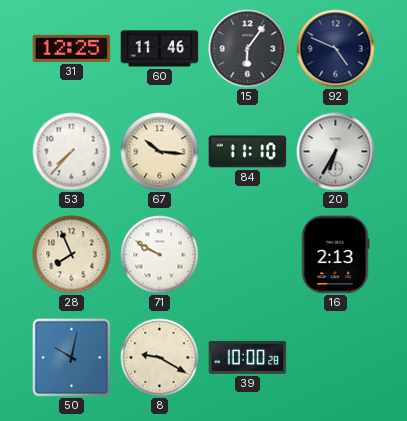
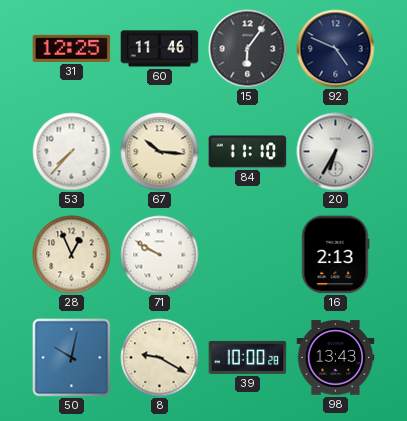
28: 7:56 -> 12:56
98: none -> 13:43
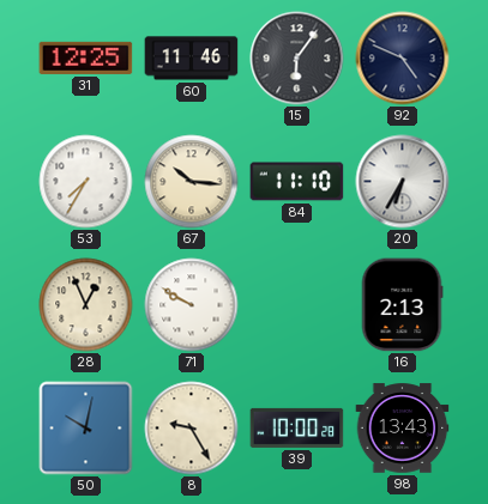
53: 7:37 -> 7:35
8: 9:20 -> 9:25
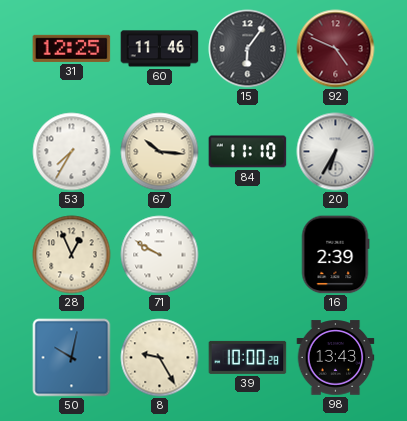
92 dial: navy -> burgundy
16: 2:13 -> 2:39
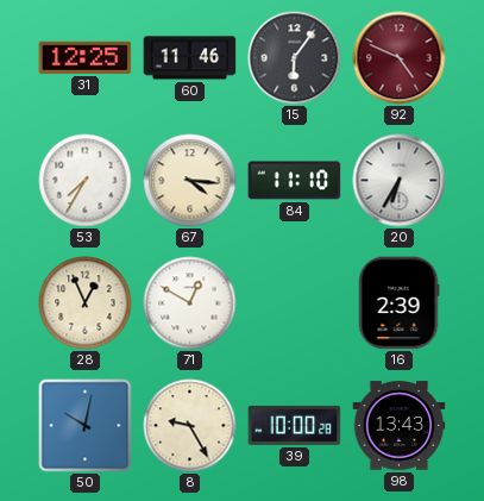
67: 10:16 -> 4:16
71: 9:50 -> 12:50
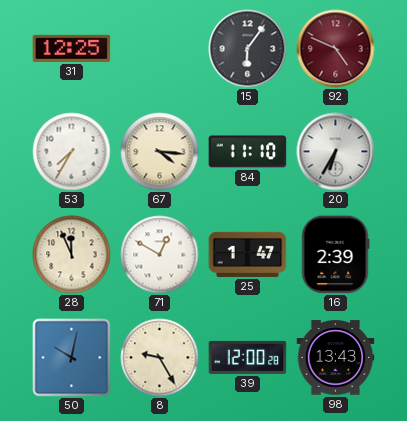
60: 11:46 -> none
28: 12:56 -> 11:56
25: none -> 1:47
39: 10:00 -> 12:00
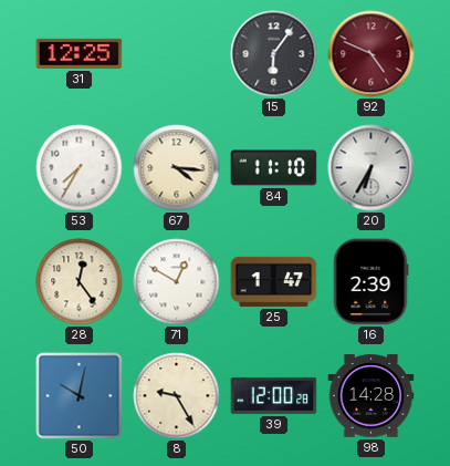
28: 11:56 -> 12:24
98: 13:43 -> 14:28
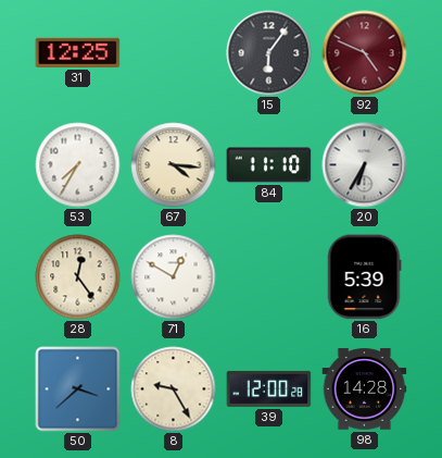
25: 1:47 -> none
16: 2:39 -> 5:39
50: 10:02 -> 3:38
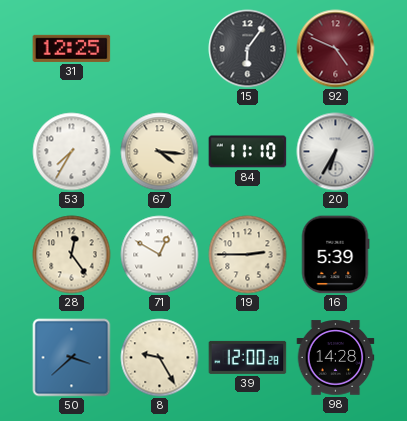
19: none -> 2:45
